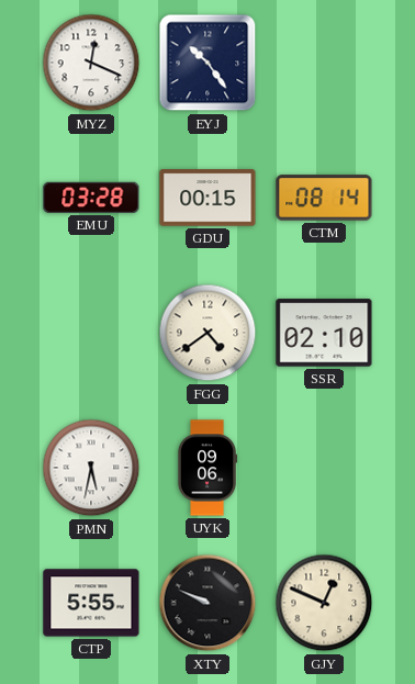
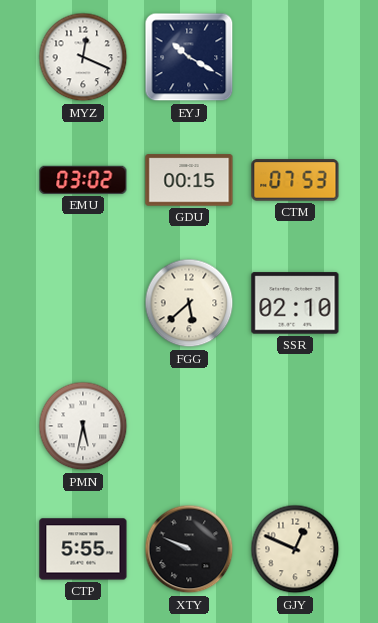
EYJ: 10:24 -> 10:20
EMU: 03:28 -> 03:02
CTM: 08:14 -> 07:53
FGG: 4:39 -> 5:38
UYK: 09:06 -> none
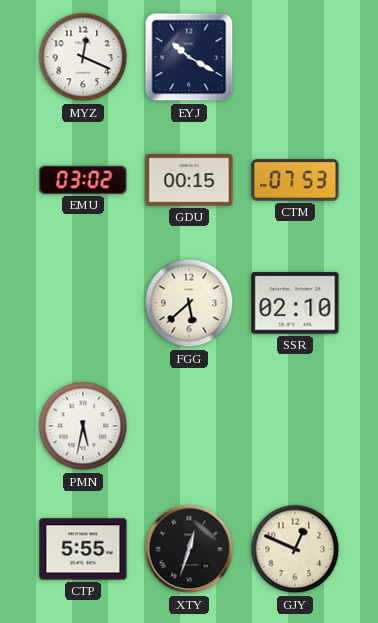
XTY: 9:49 -> 12:33
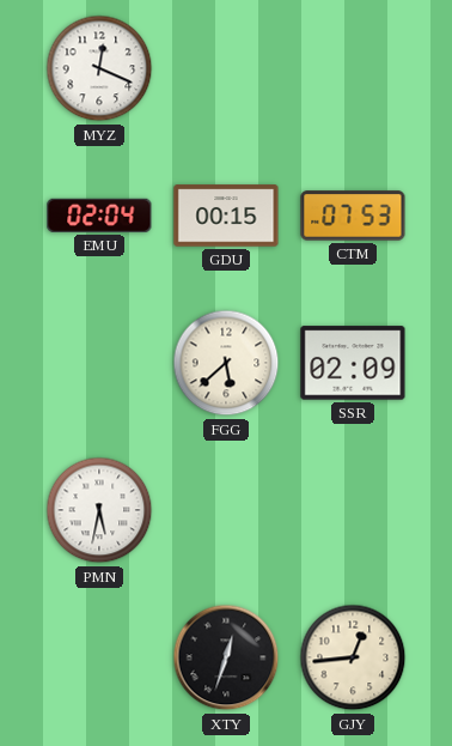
EYJ: 10:20 -> none
EMU: 03:02 -> 02:04
SSR: 02:10 -> 02:09
CTP: 5:55 -> none
GJY: 12:49 -> 12:44
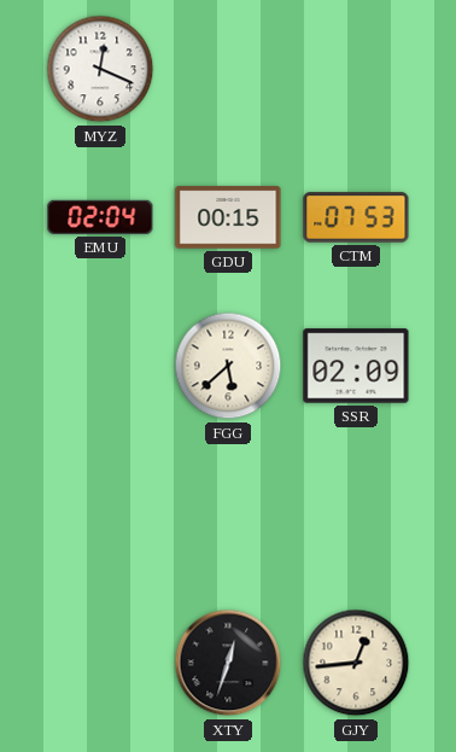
PMN: 5:32 -> none
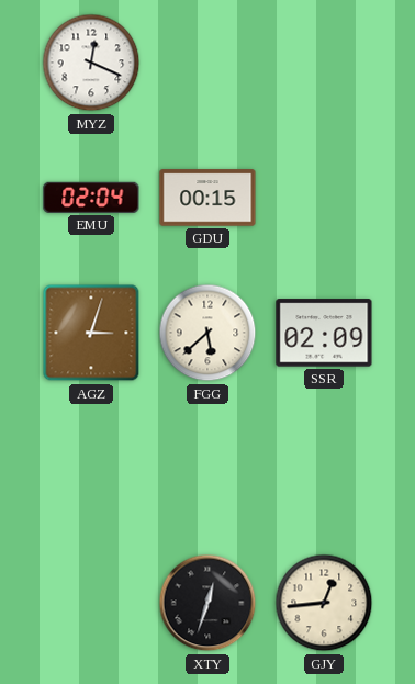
CTM: 07:53 -> none
AGZ: none -> 3:03
